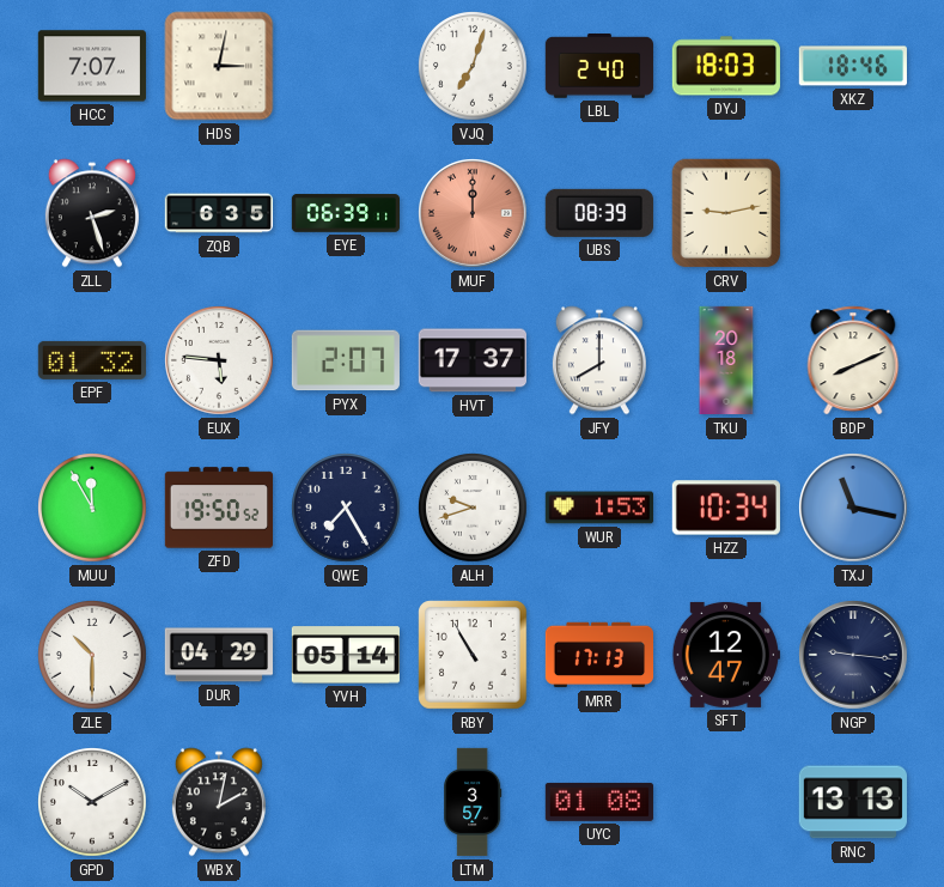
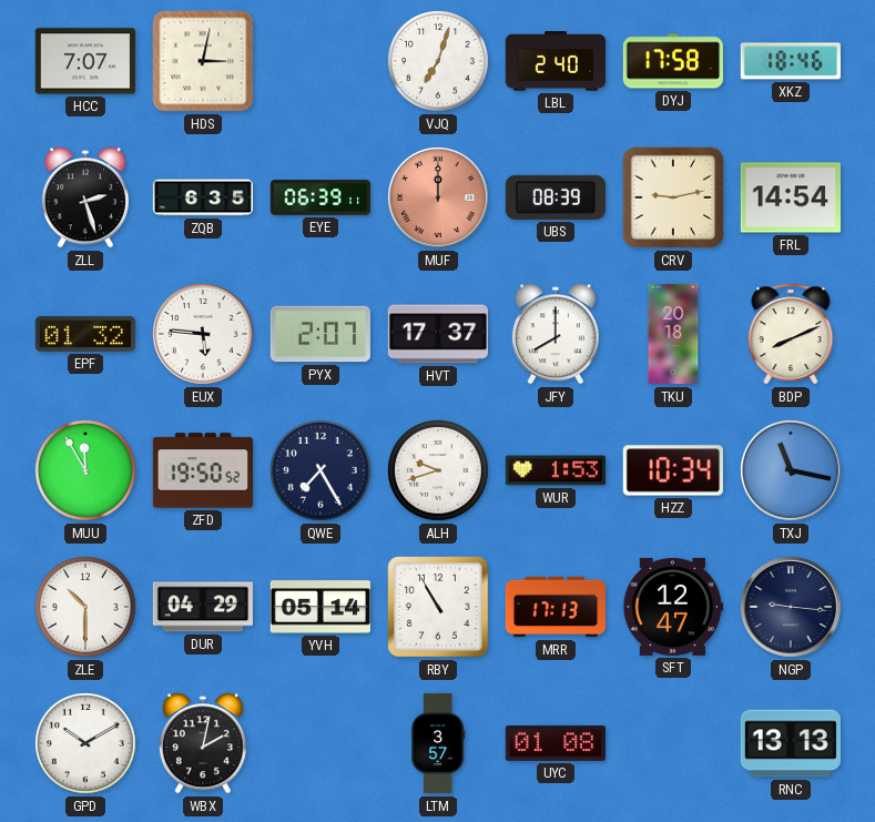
DYJ: 18:03 -> 17:58
FRL: none -> 14:54
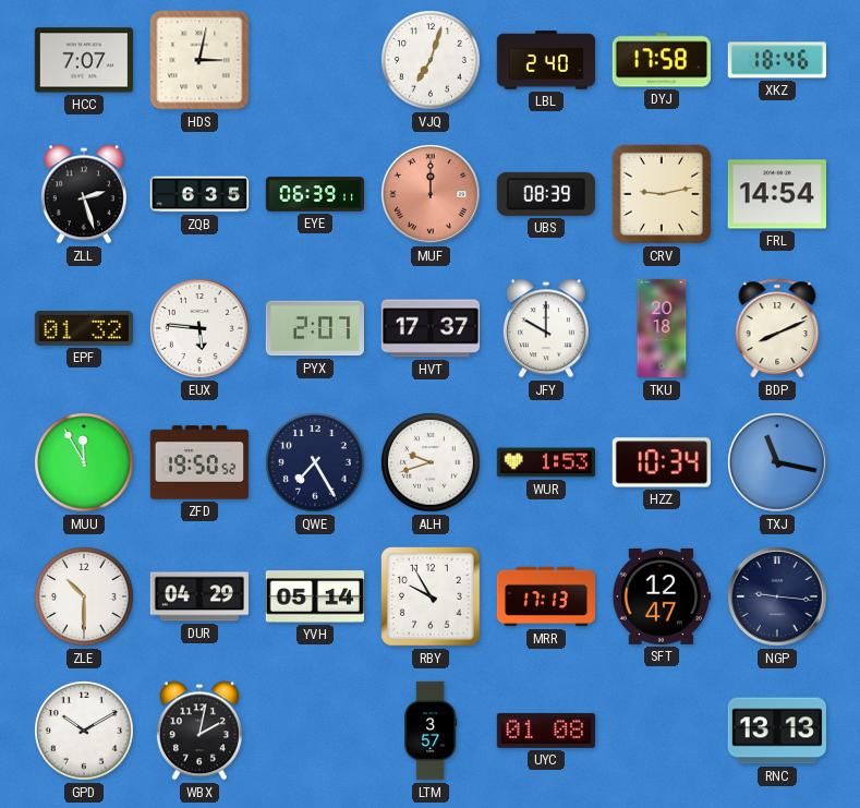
JFY: 8:00 -> 10:00
RBY: 10:55 -> 9:55
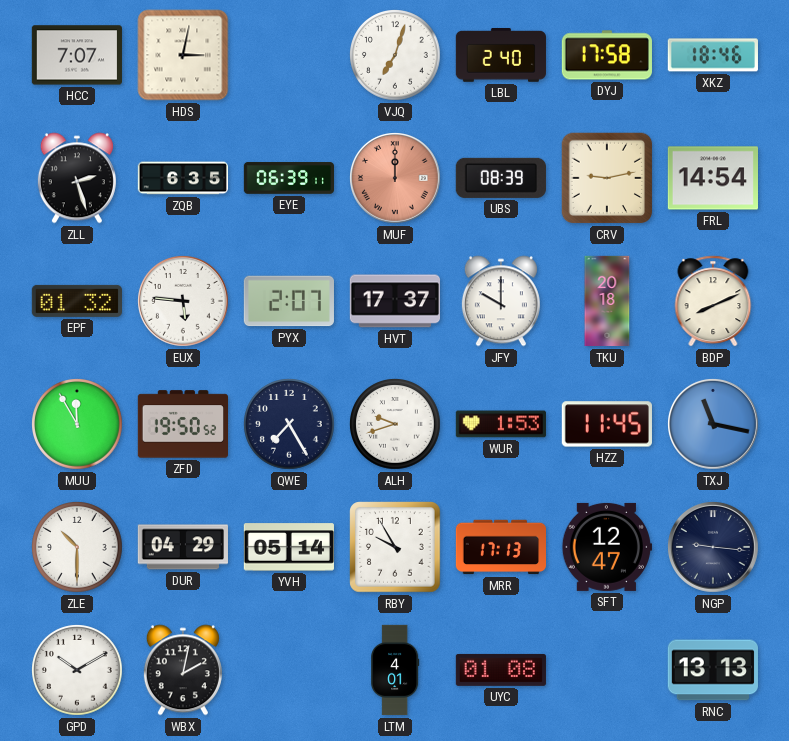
HZZ: 10:34 -> 11:45
LTM: 3:57 -> 4:01
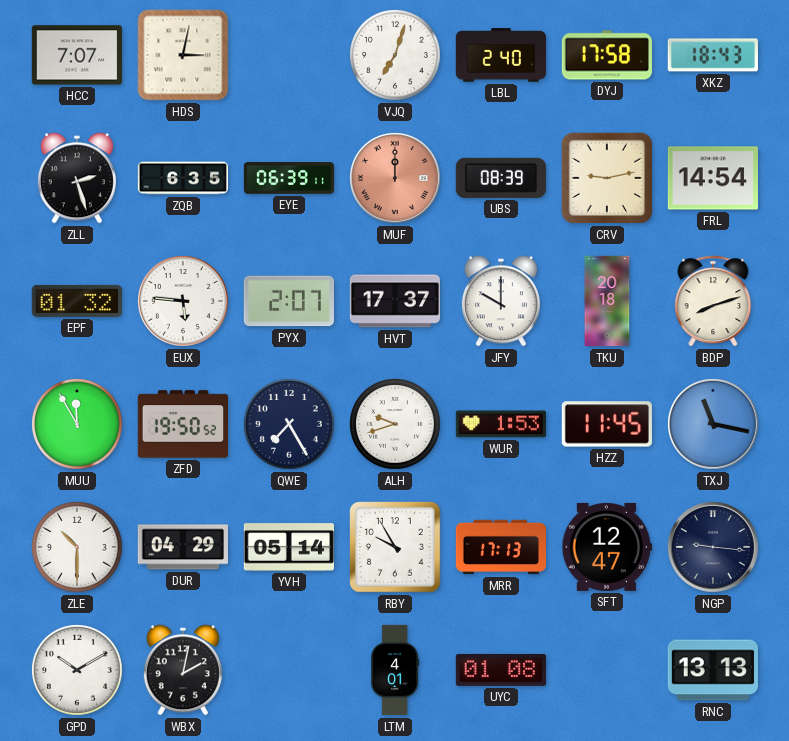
XKZ: 18:46 -> 18:43
BDP: 8:11 -> 8:12
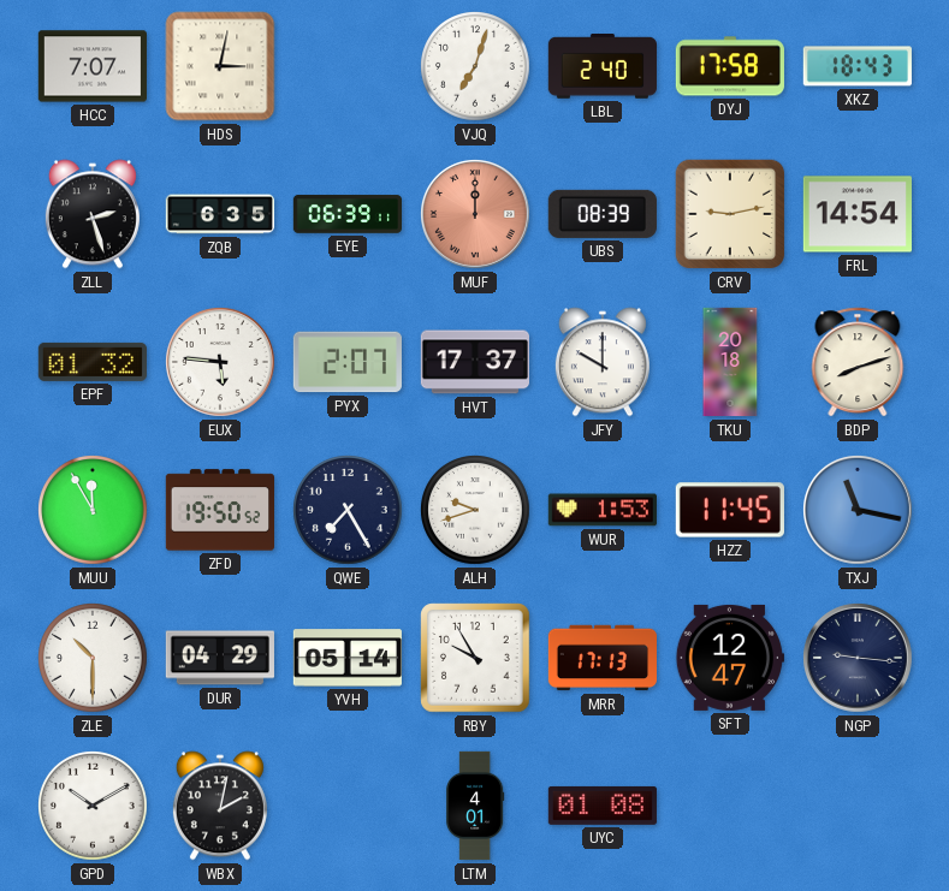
RNC: 13:13 -> none
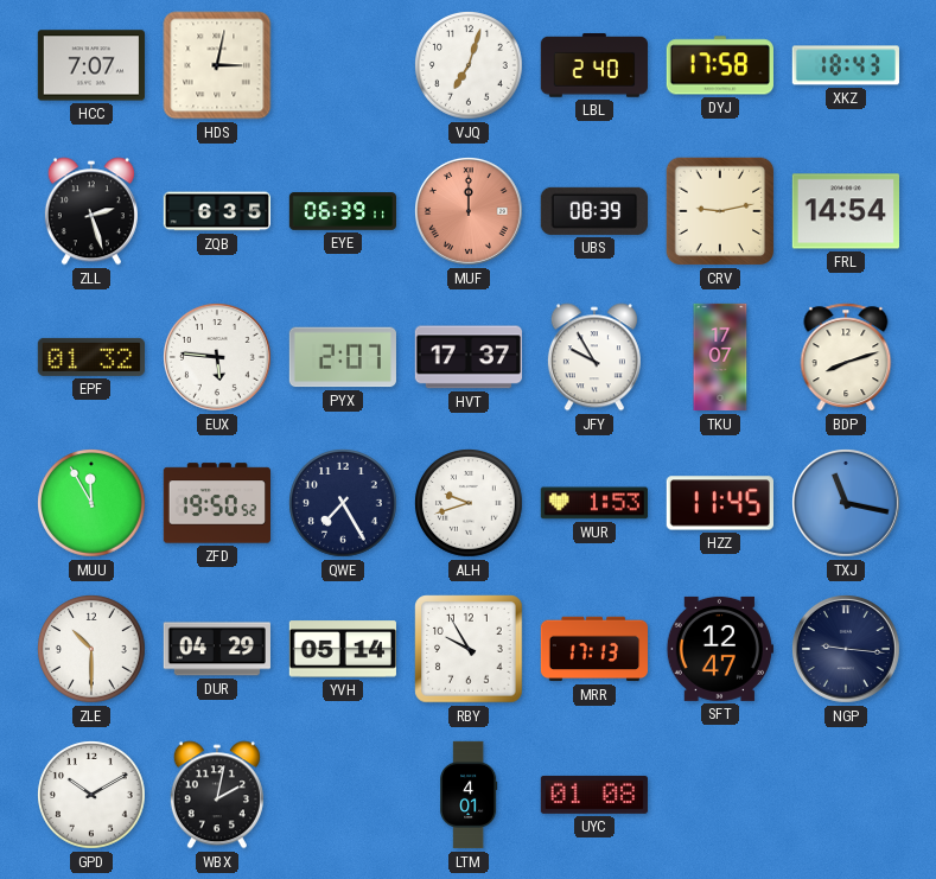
JFY: 10:00 -> 9:55
TKU: 20:18 -> 17:07
